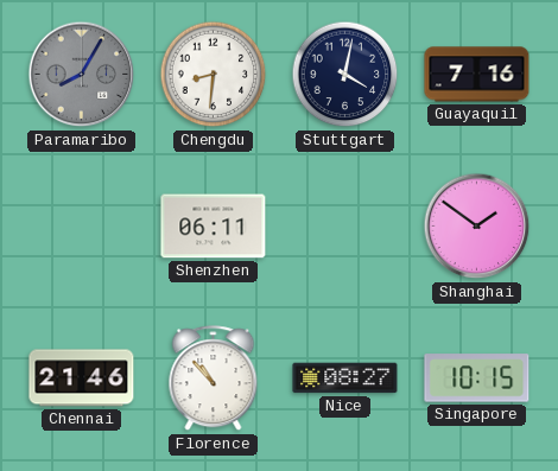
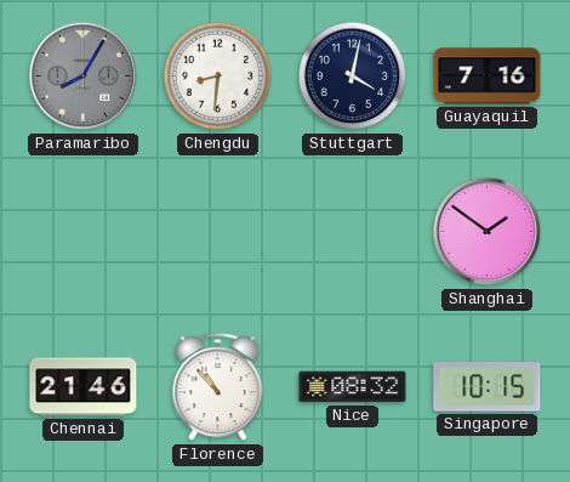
Shenzhen: 06:11 -> none
Nice: 08:27 -> 08:32
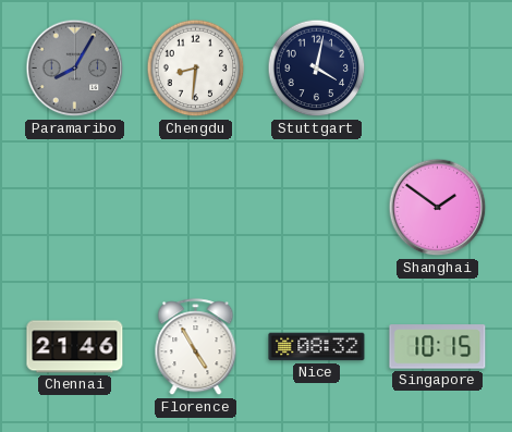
Guayaquil: 7:16 -> none
Florence: 10:53 -> 4:55
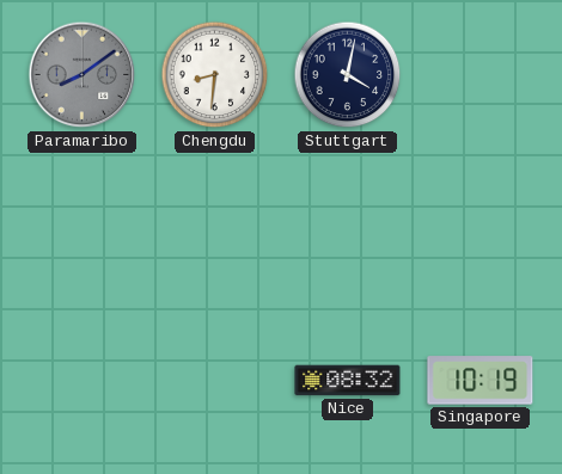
Paramaribo: 8:05 -> 8:09
Shanghai: 1:51 -> none
Chennai: 21:46 -> none
Florence: 4:55 -> none
Singapore: 10:15 -> 10:19
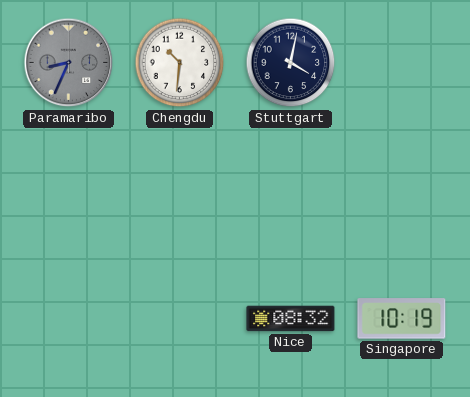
Paramaribo: 8:09 -> 8:34
Chengdu: 8:31 -> 10:31
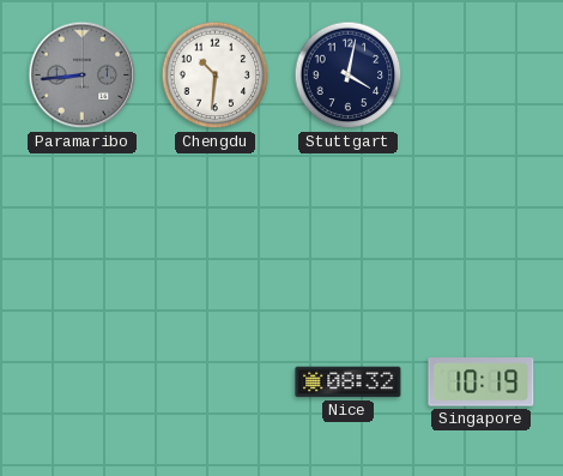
Paramaribo: 8:34 -> 8:44
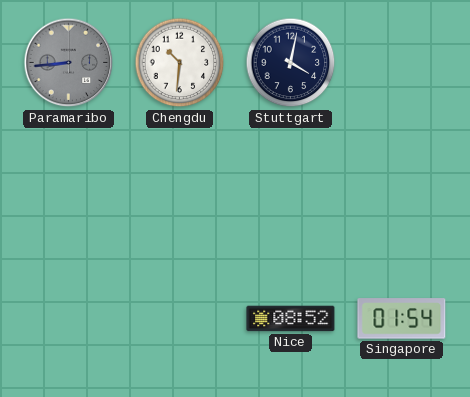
Nice: 08:32 -> 08:52
Singapore: 10:19 -> 01:54
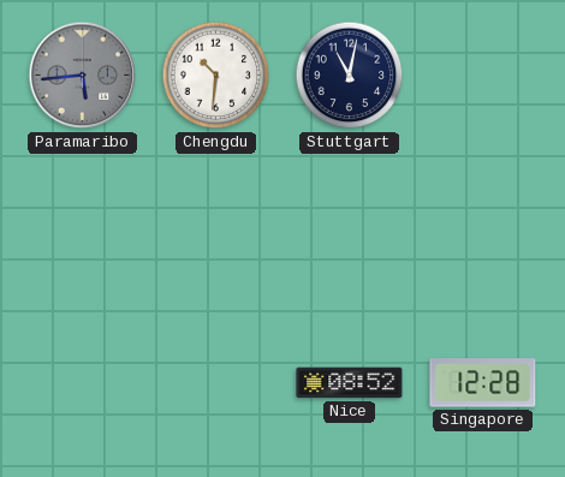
Paramaribo: 8:44 -> 5:44
Stuttgart: 4:02 -> 11:02
Singapore: 01:54 -> 12:28
